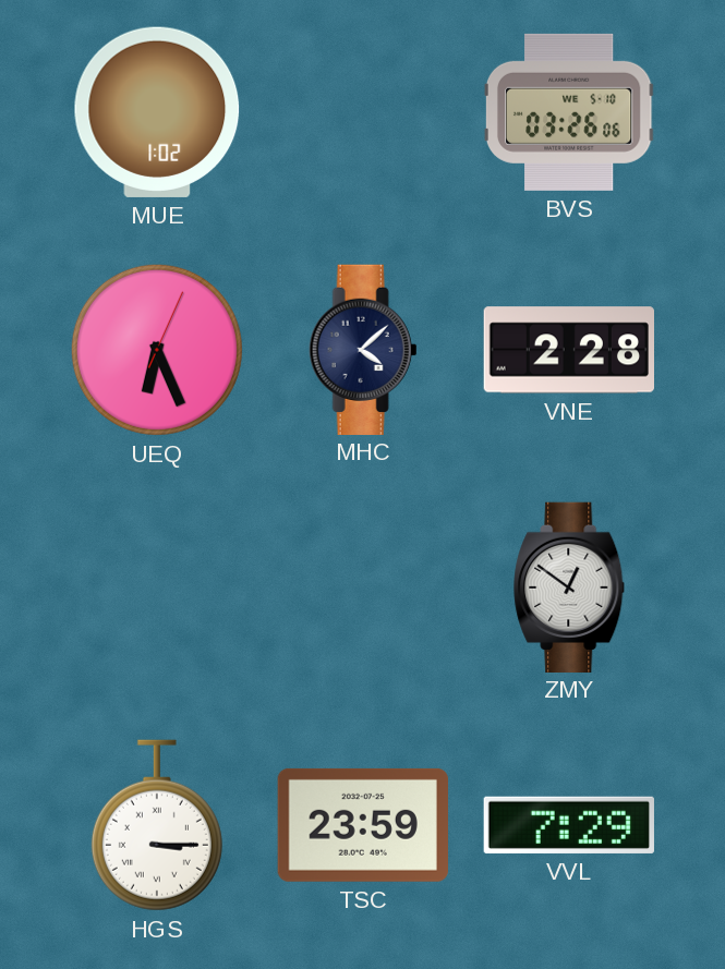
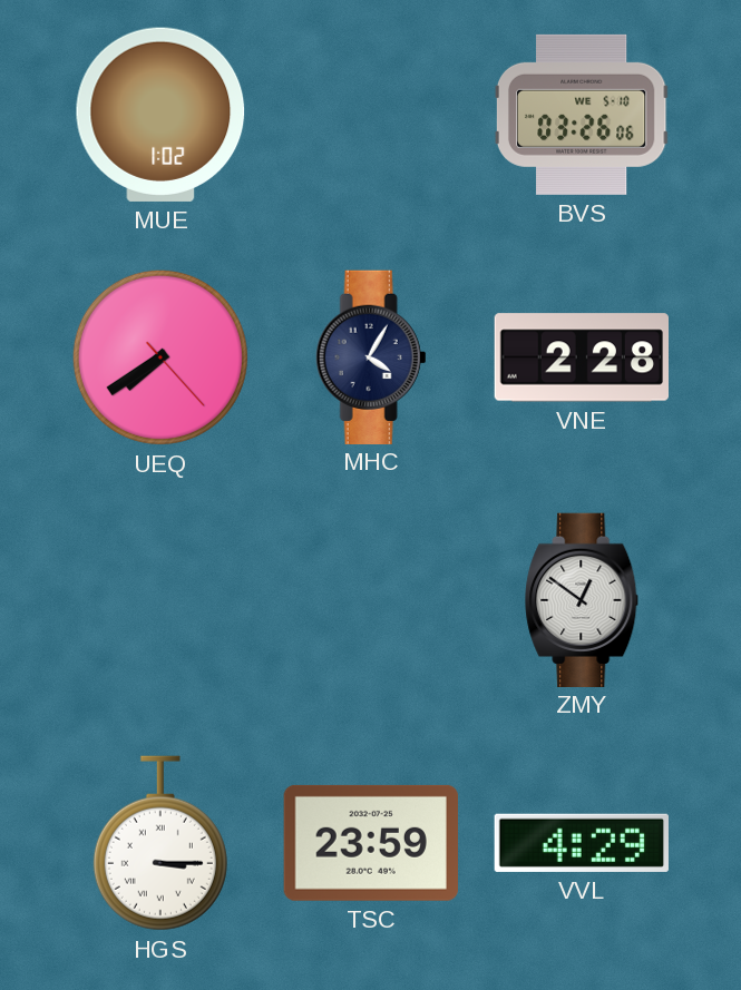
UEQ: 6:26 -> 7:39
MHC: 4:08 -> 4:05
VVL: 7:29 -> 4:29
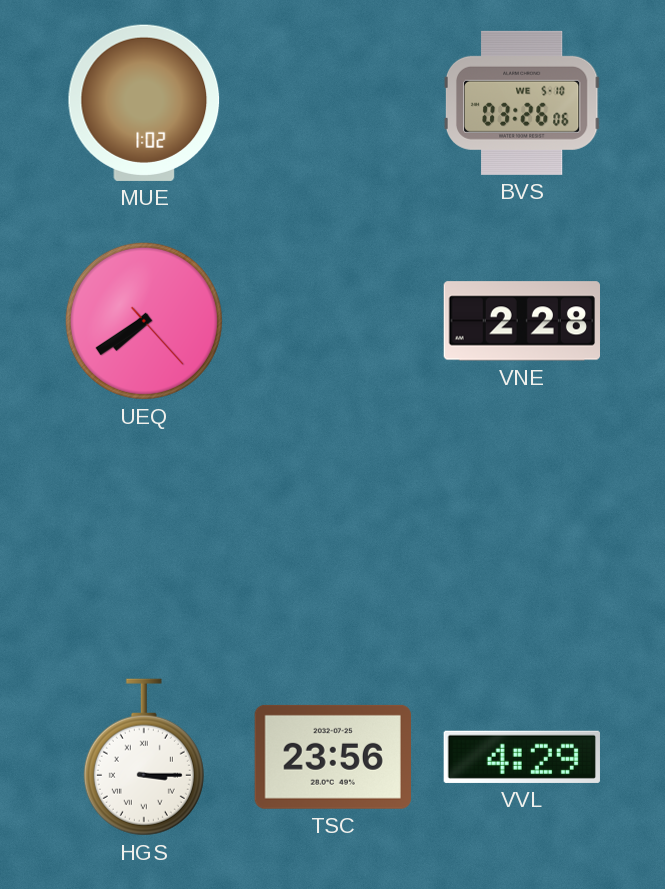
MHC: 4:05 -> none
ZMY: 12:51 -> none
TSC: 23:59 -> 23:56
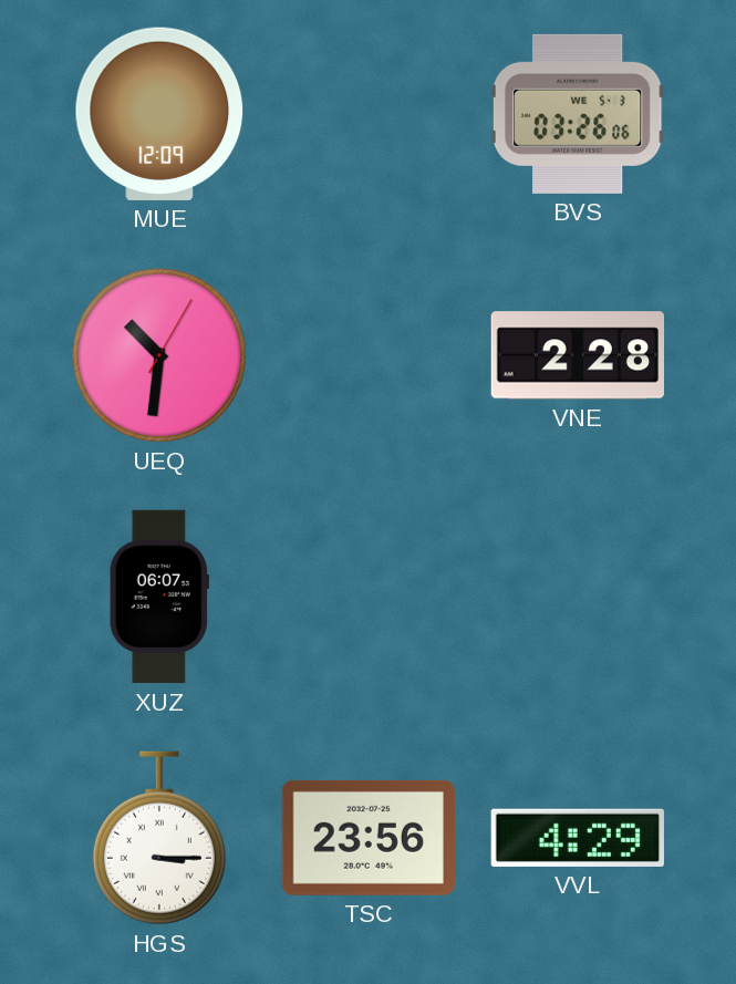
MUE: 1:02 -> 12:09
BVS date: WE 5-10 -> WE 5-3
UEQ: 7:39 -> 10:31
XUZ: none -> 06:07
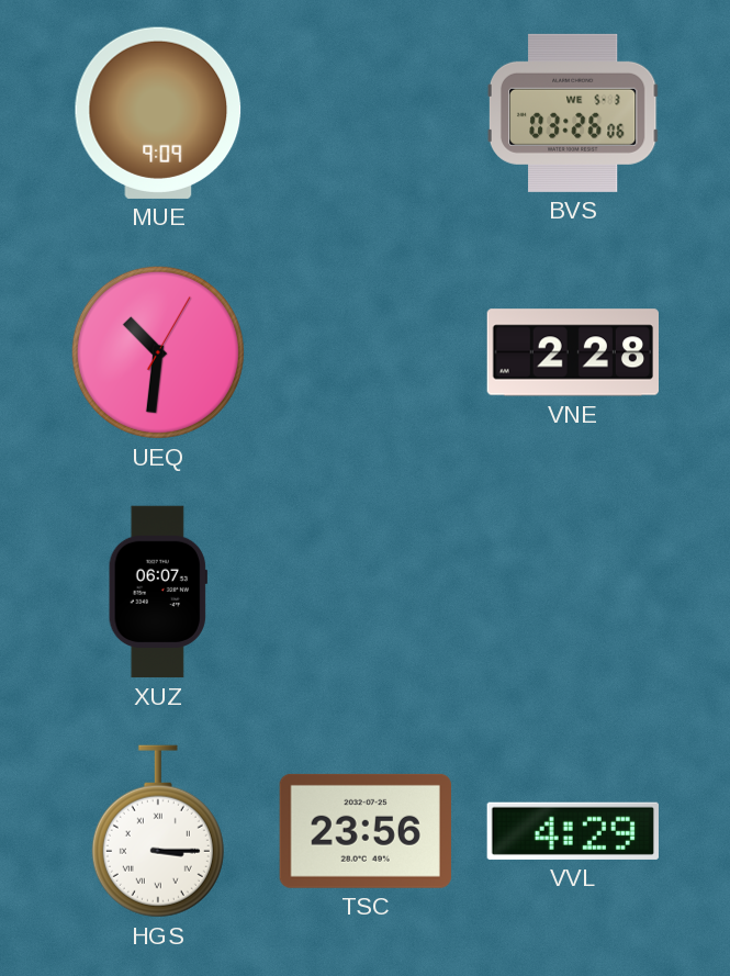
MUE: 12:09 -> 9:09
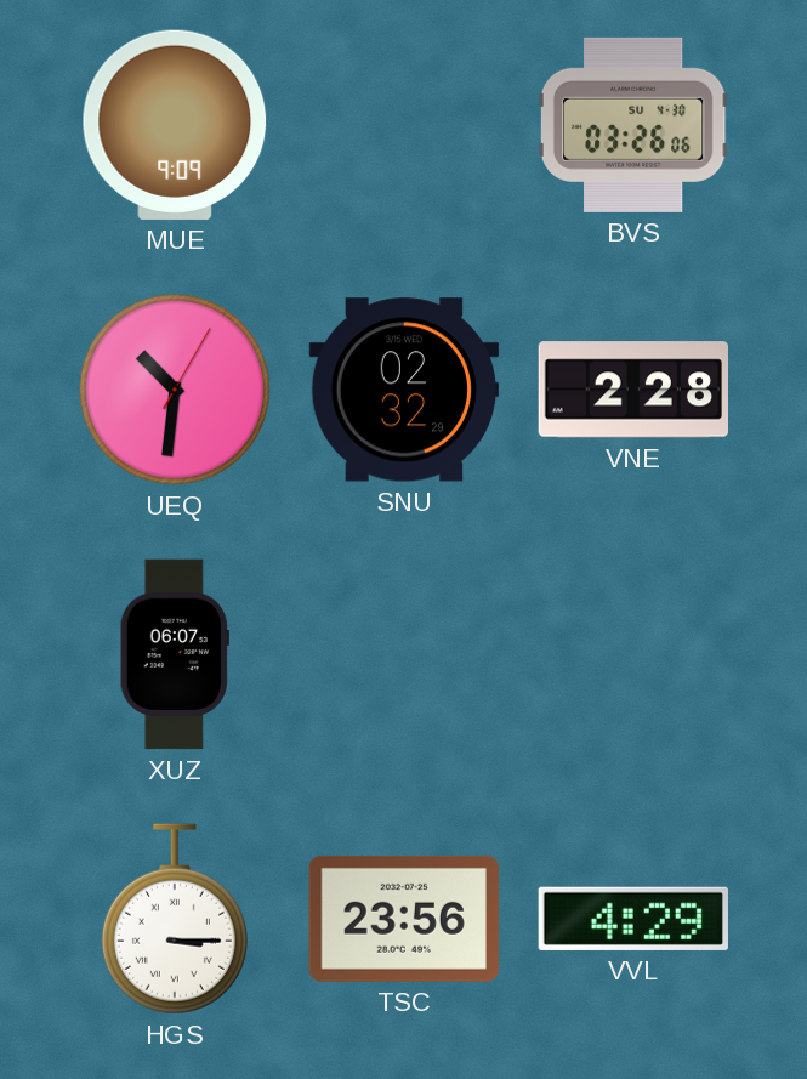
BVS date: WE 5-3 -> SU 4-30
SNU: none -> 02:32
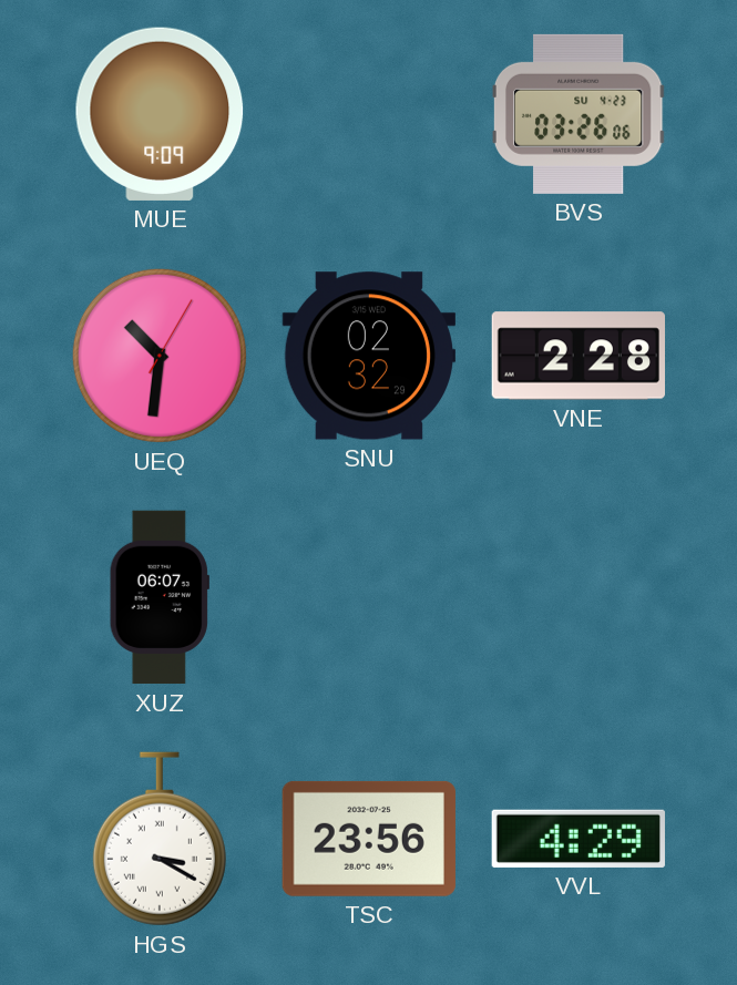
BVS date: SU 4-30 -> SU 4-23
HGS: 3:15 -> 3:20
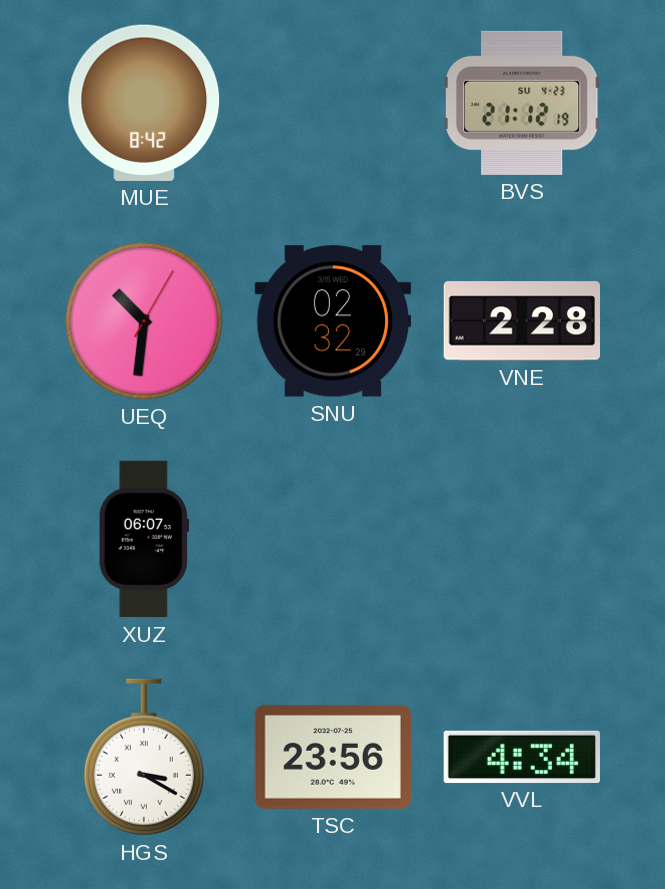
MUE: 9:09 -> 8:42
BVS: 03:26 -> 21:12
VVL: 4:29 -> 4:34
